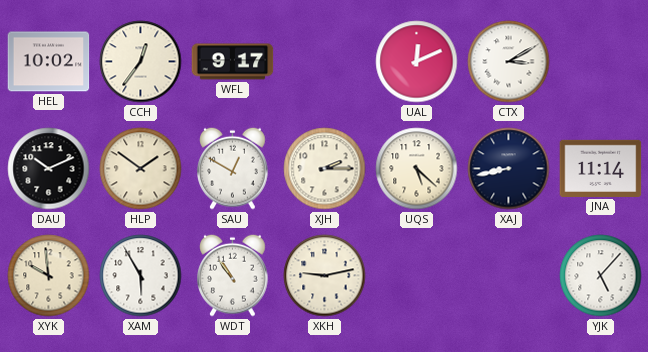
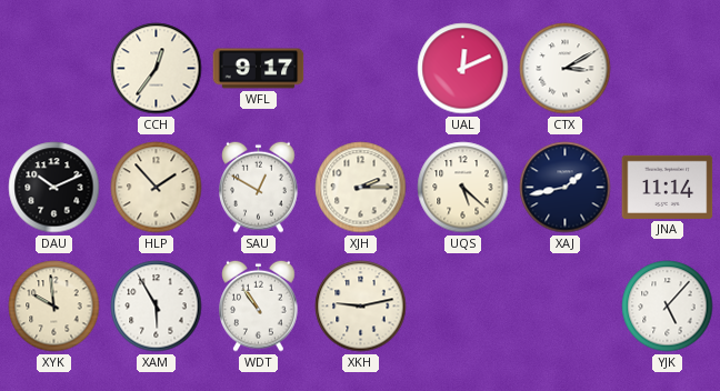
HEL: 10:02 -> none
HLP: 1:51 -> 1:53
XAJ: 8:43 -> 1:43
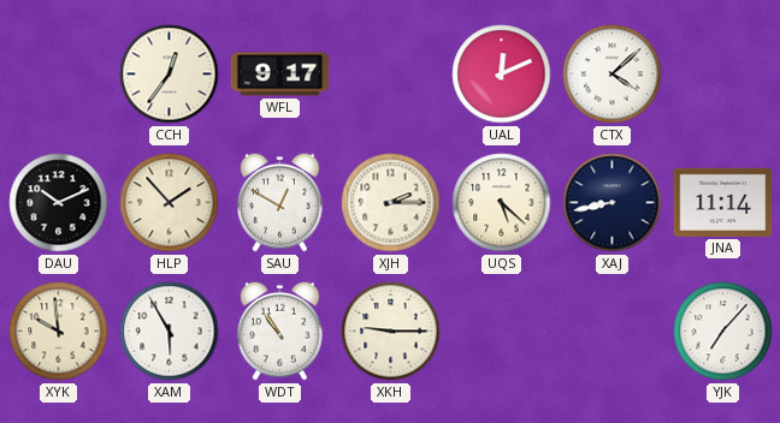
CTX: 3:10 -> 4:08
XAJ: 1:43 -> 8:43
XKH: 9:13 -> 9:15
YJK: 5:07 -> 7:07
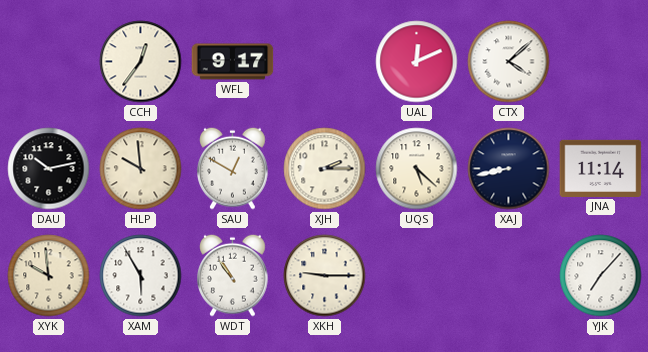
DAU: 10:11 -> 10:13
HLP: 1:53 -> 9:59
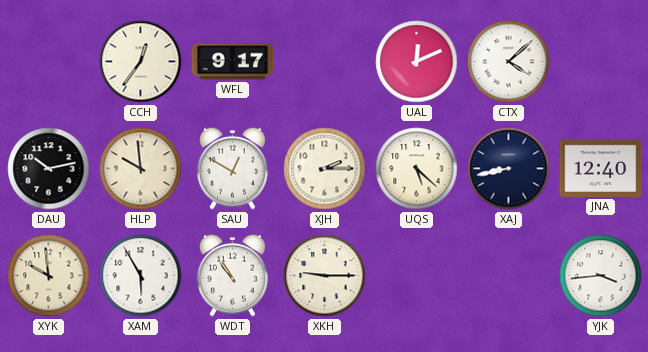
JNA: 11:14 -> 12:40
YJK: 7:07 -> 3:44
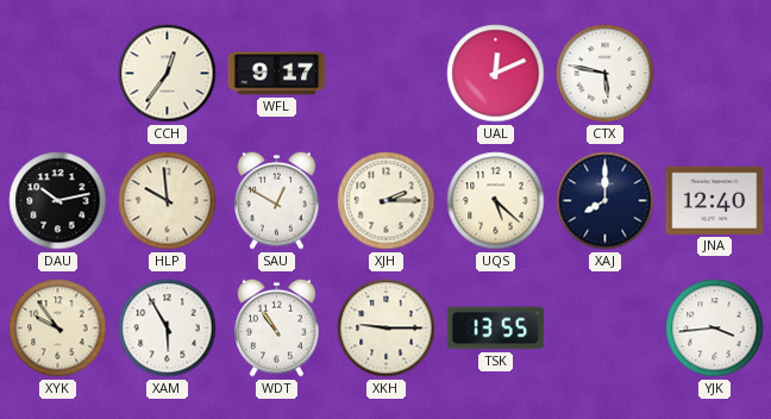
CTX: 4:08 -> 5:47
XAJ: 8:43 -> 8:00
XYK: 9:59 -> 9:54
TSK: none -> 13:55
